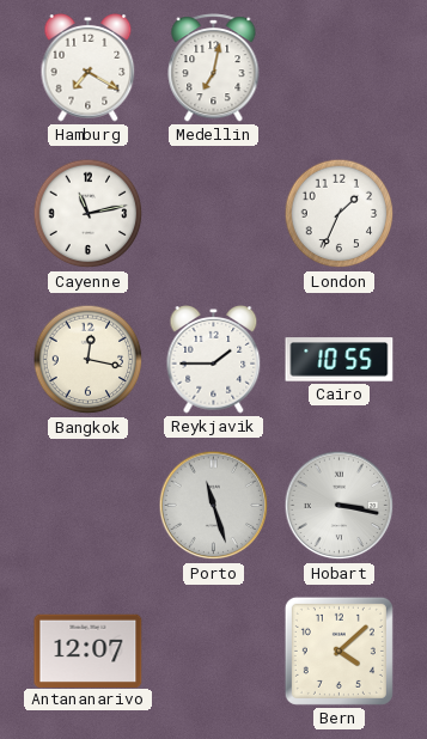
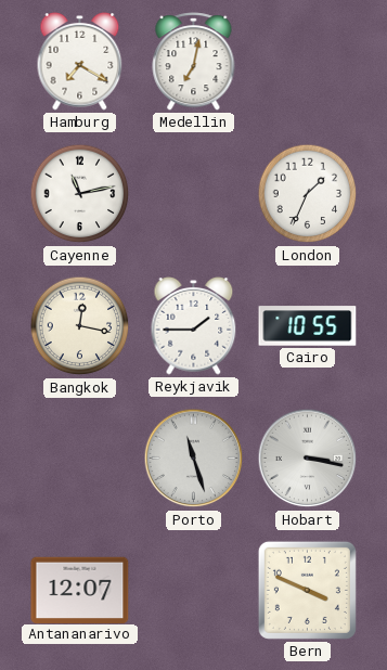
Bern: 4:08 -> 3:49
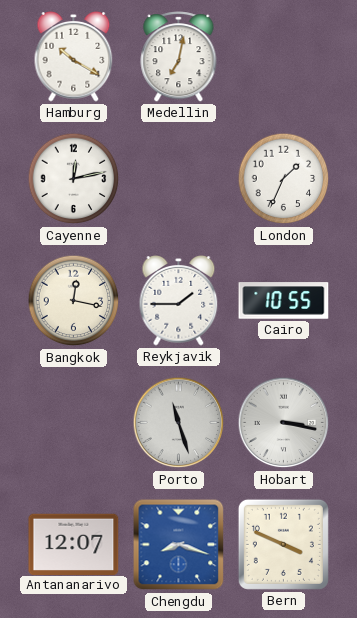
Hamburg: 7:20 -> 10:20
Cayenne: 11:13 -> 12:13
Chengdu: none -> 8:18
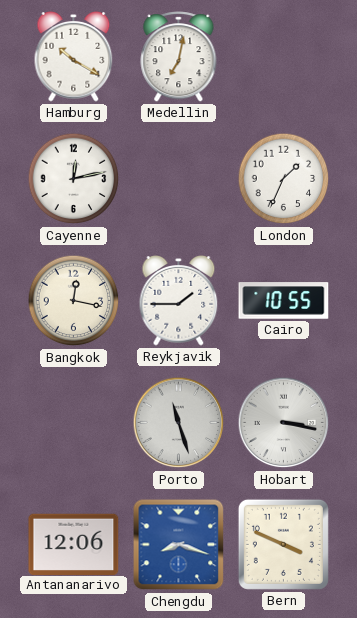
Antananarivo: 12:07 -> 12:06
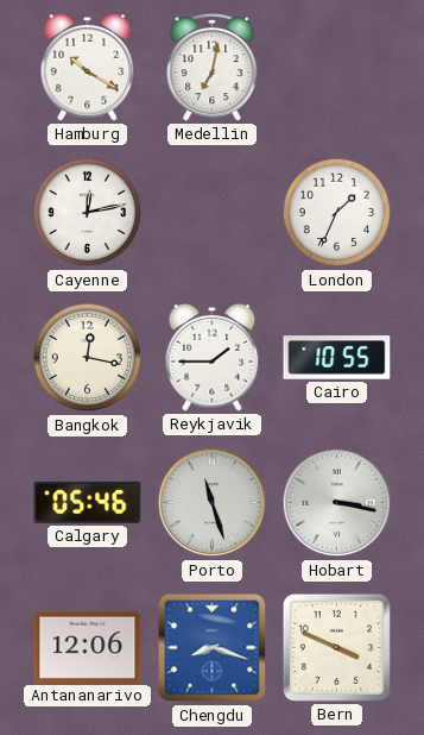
Calgary: none -> 05:46
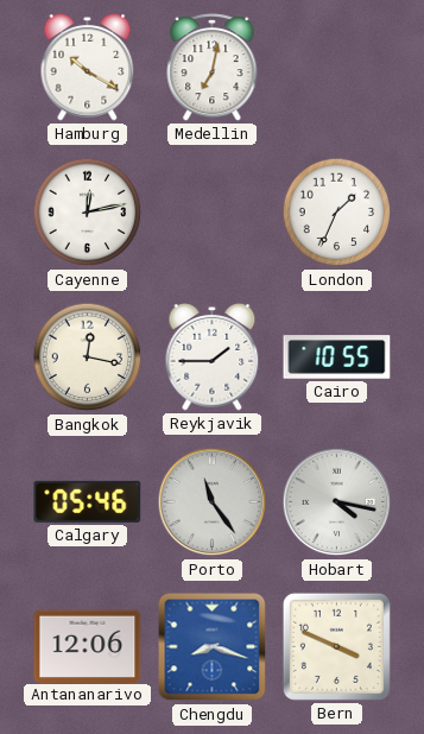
Porto: 11:27 -> 11:24
Hobart: 3:17 -> 4:17
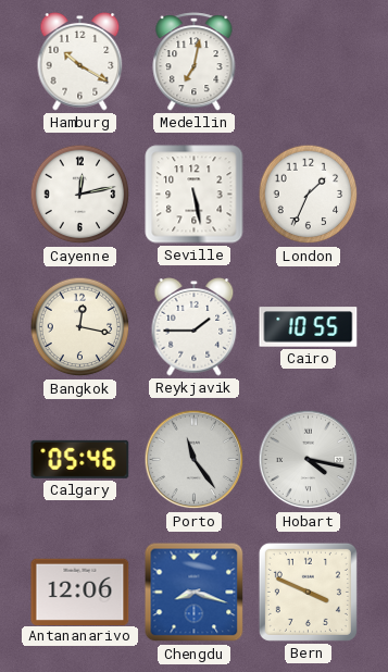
Seville: none -> 5:28
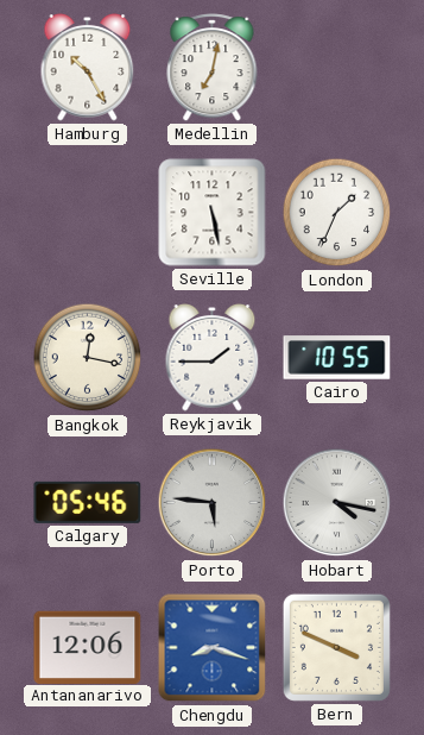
Hamburg: 10:20 -> 10:25
Cayenne: 12:13 -> none
Porto: 11:24 -> 5:46
